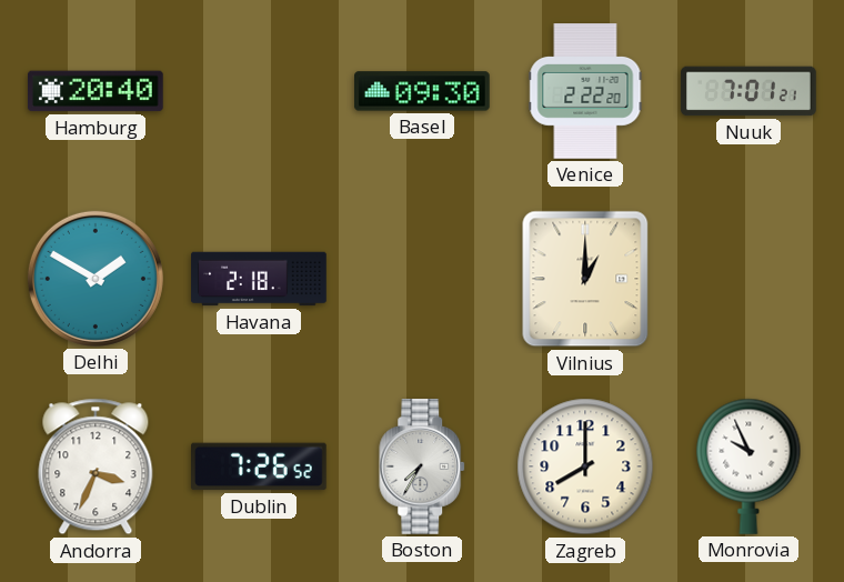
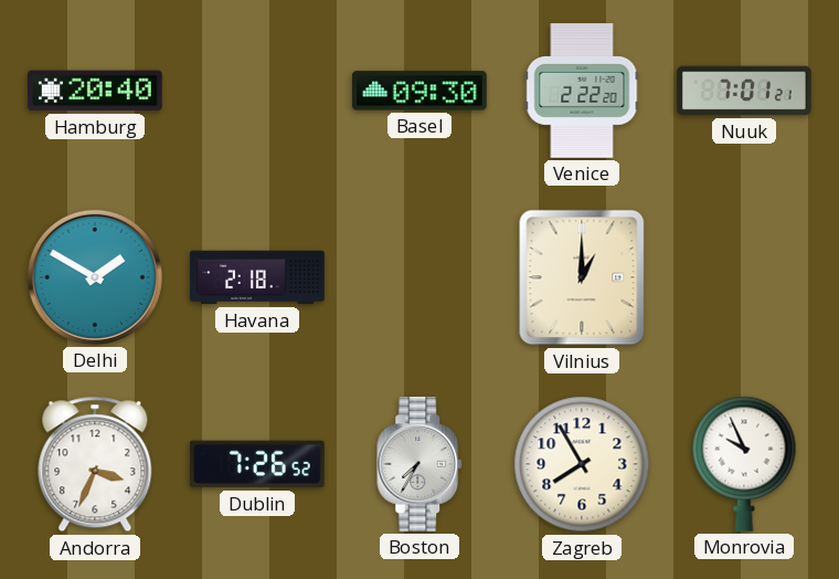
Zagreb: 8:00 -> 7:55
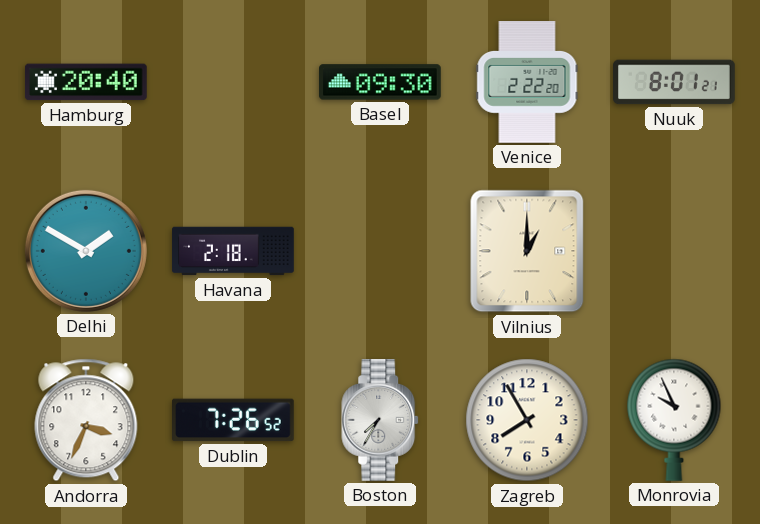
Nuuk: 7:01 -> 8:01
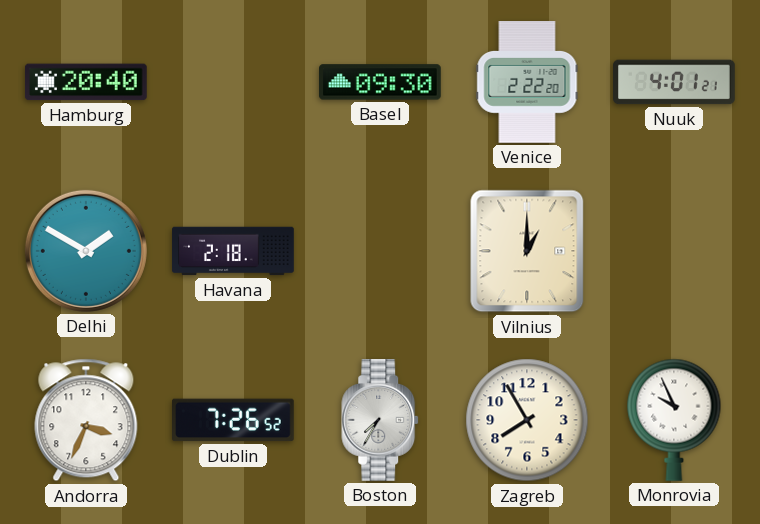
Nuuk: 8:01 -> 4:01
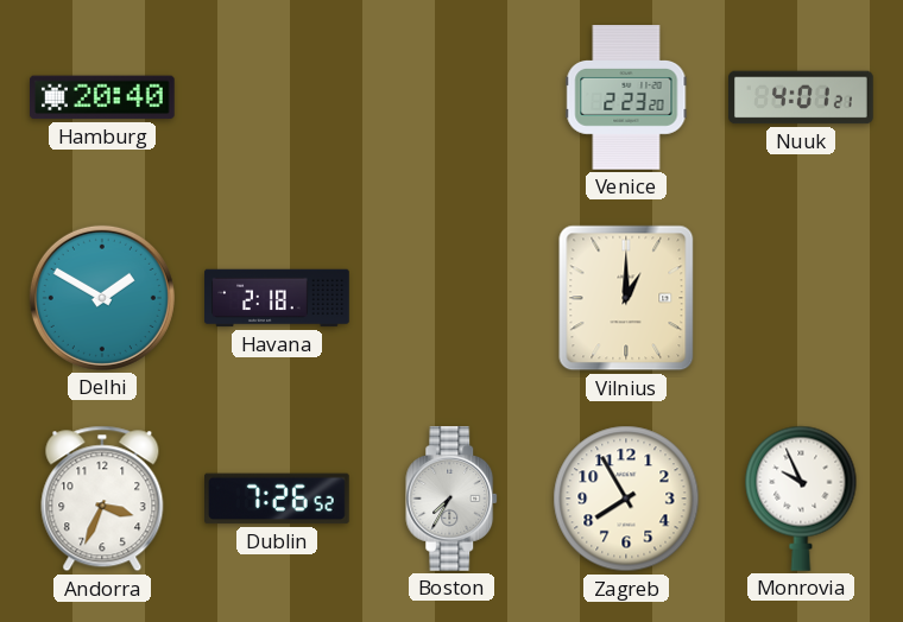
Basel: 09:30 -> none
Venice: 2:22 -> 2:23
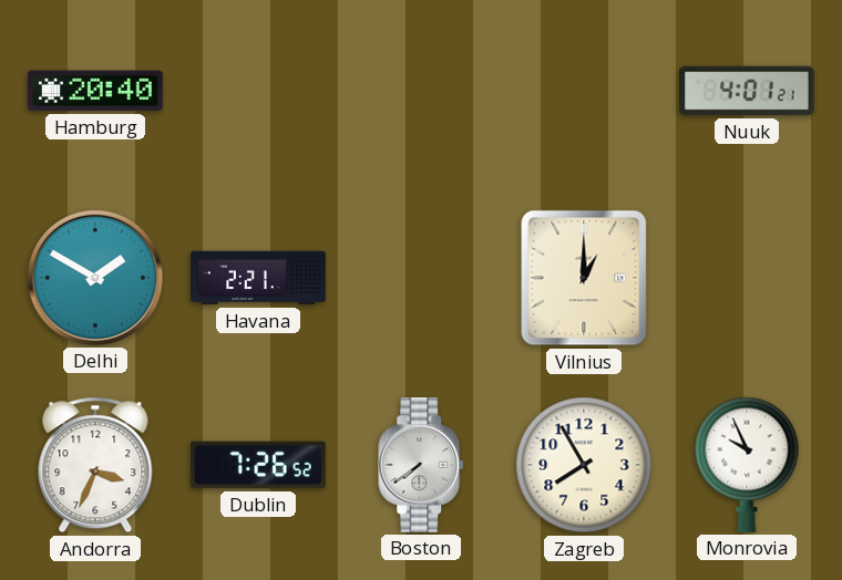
Venice: 2:23 -> none
Havana: 2:18 -> 2:21
Boston: 7:35 -> 7:39
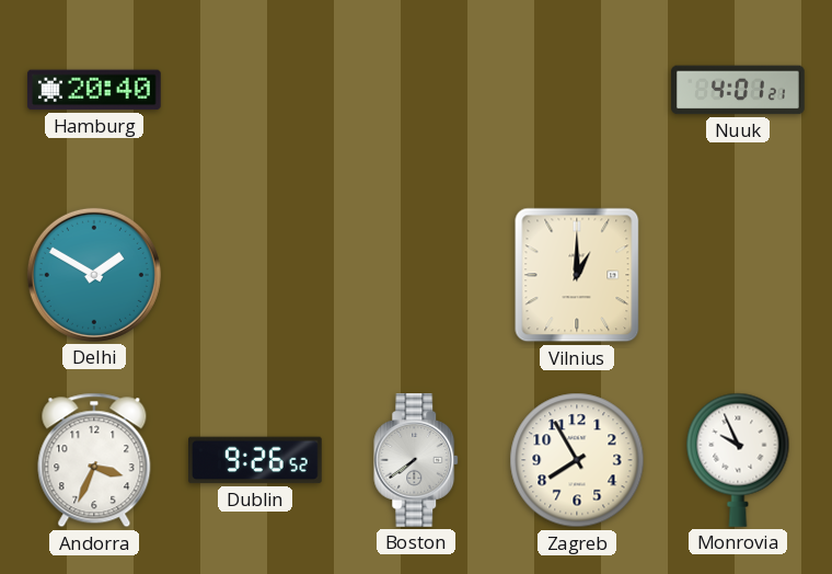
Havana: 2:21 -> none
Dublin: 7:26 -> 9:26
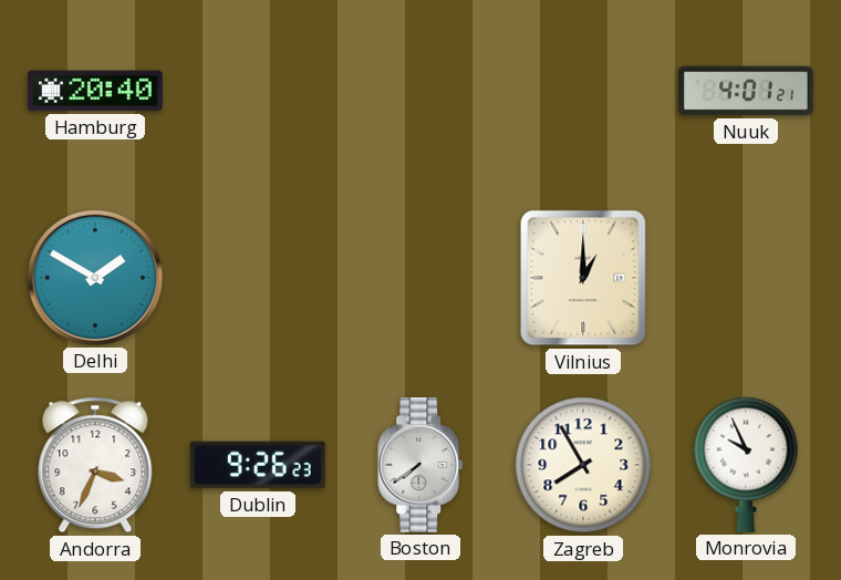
Dublin: 9:26:52 -> 9:26:23
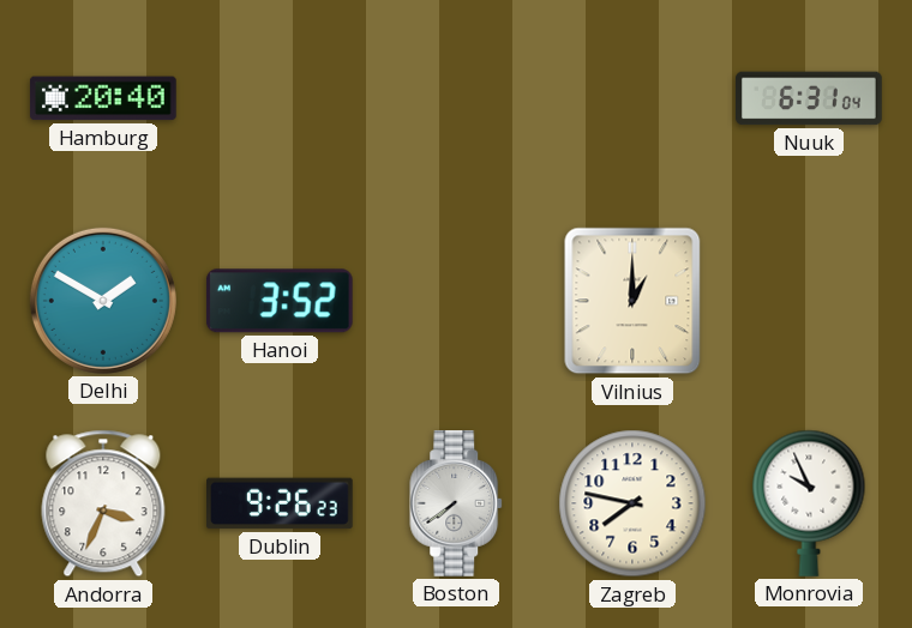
Nuuk: 4:01 -> 6:31
Hanoi: none -> 3:52
Zagreb: 7:55 -> 7:47
